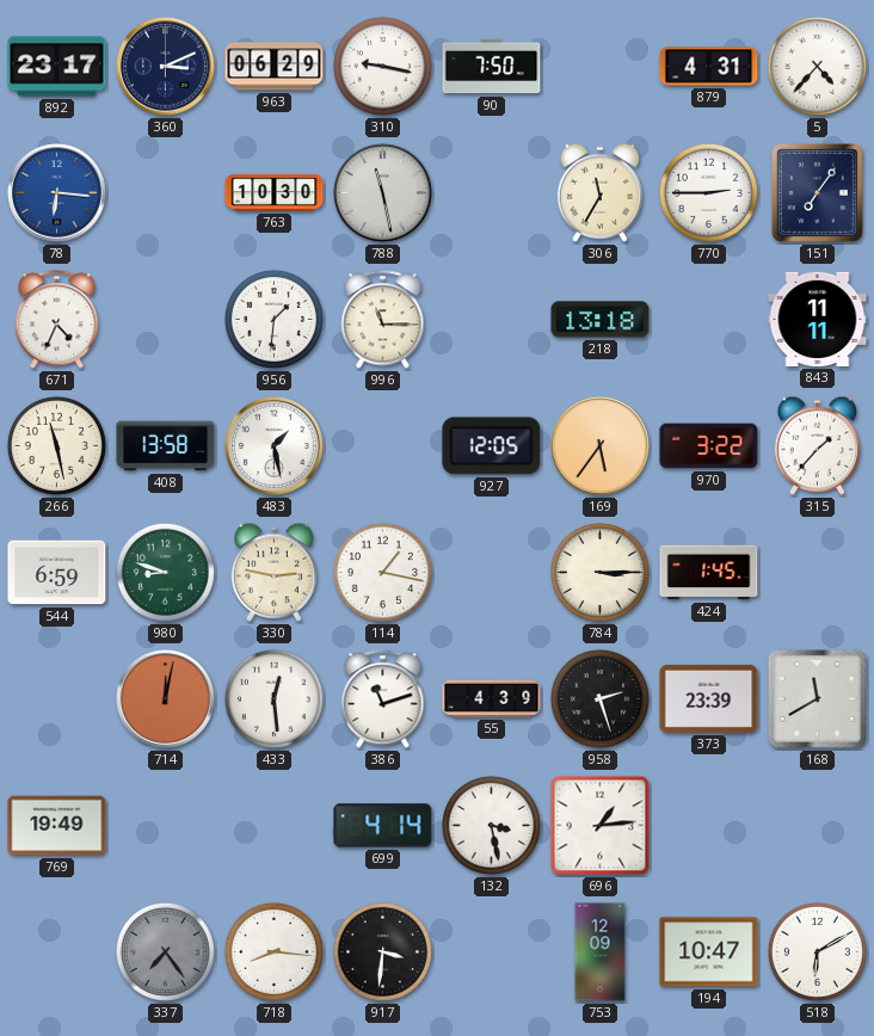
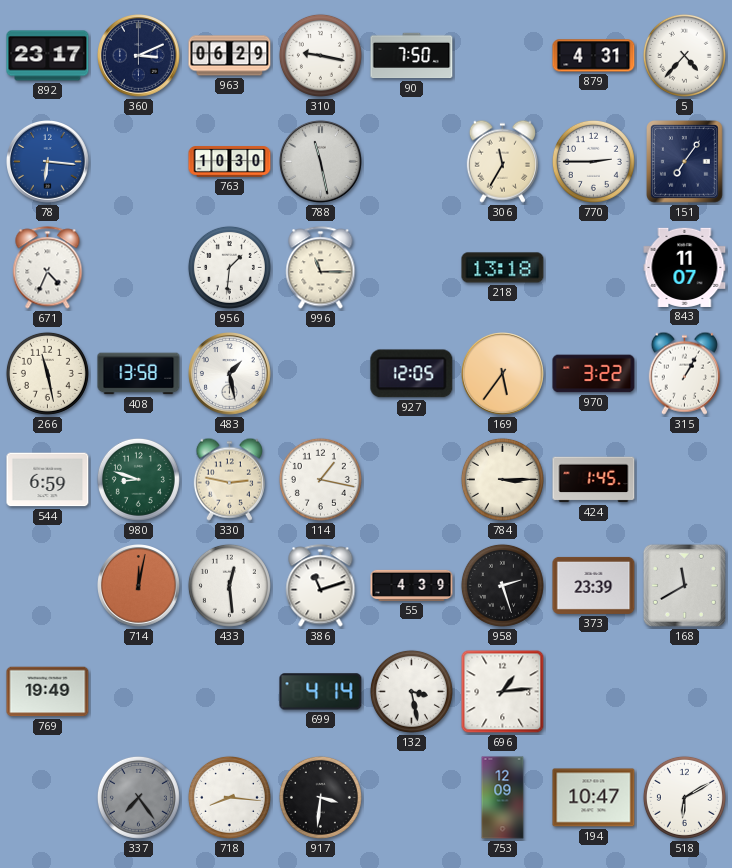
843: 11:11 -> 11:07
315: 1:37 -> 1:05
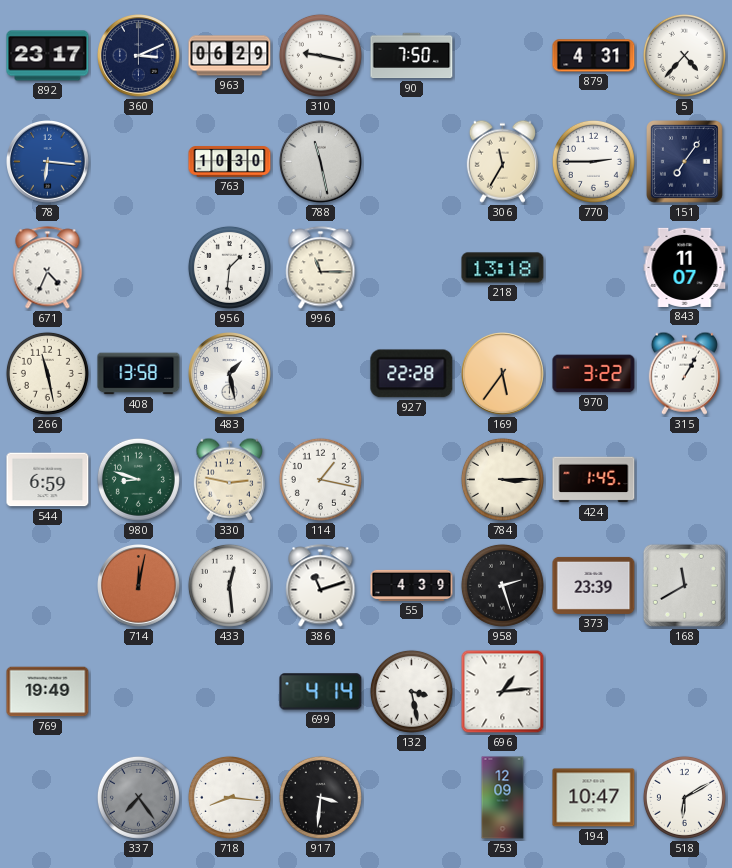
927: 12:05 -> 22:28
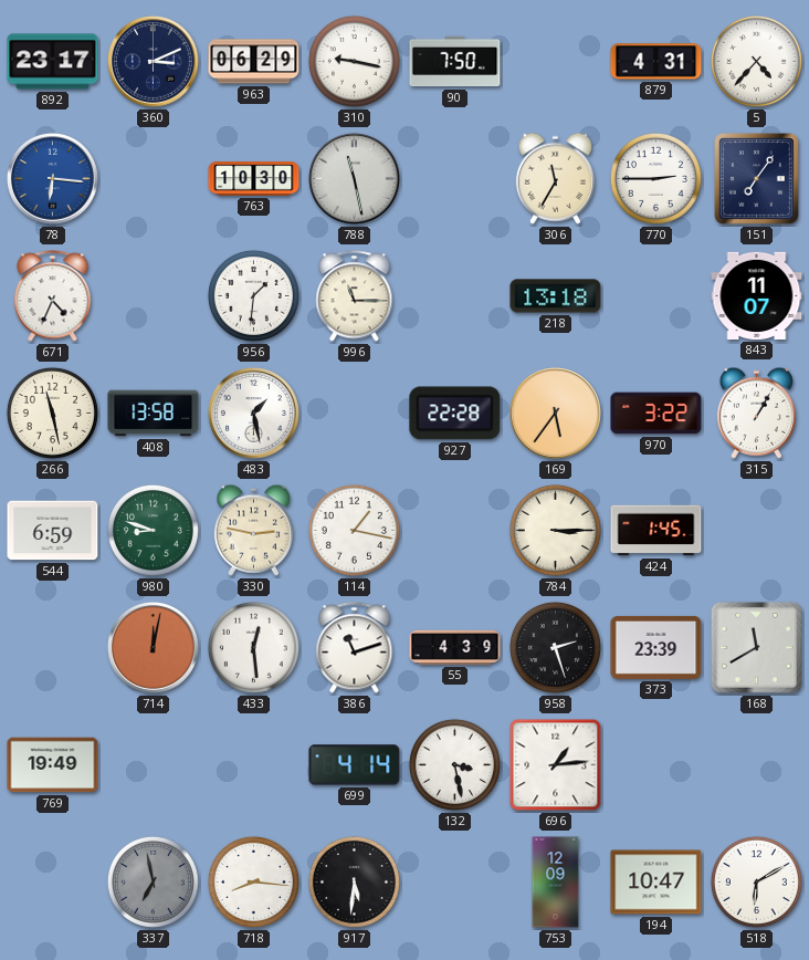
337: 7:24 -> 6:58
917: 3:31 -> 5:31
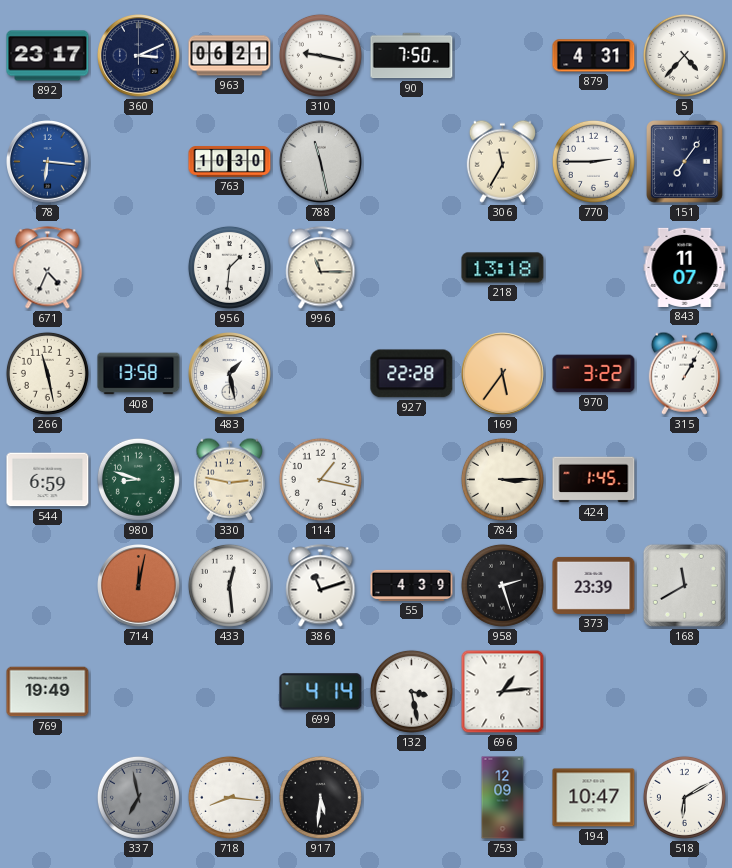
963: 06:29 -> 06:21
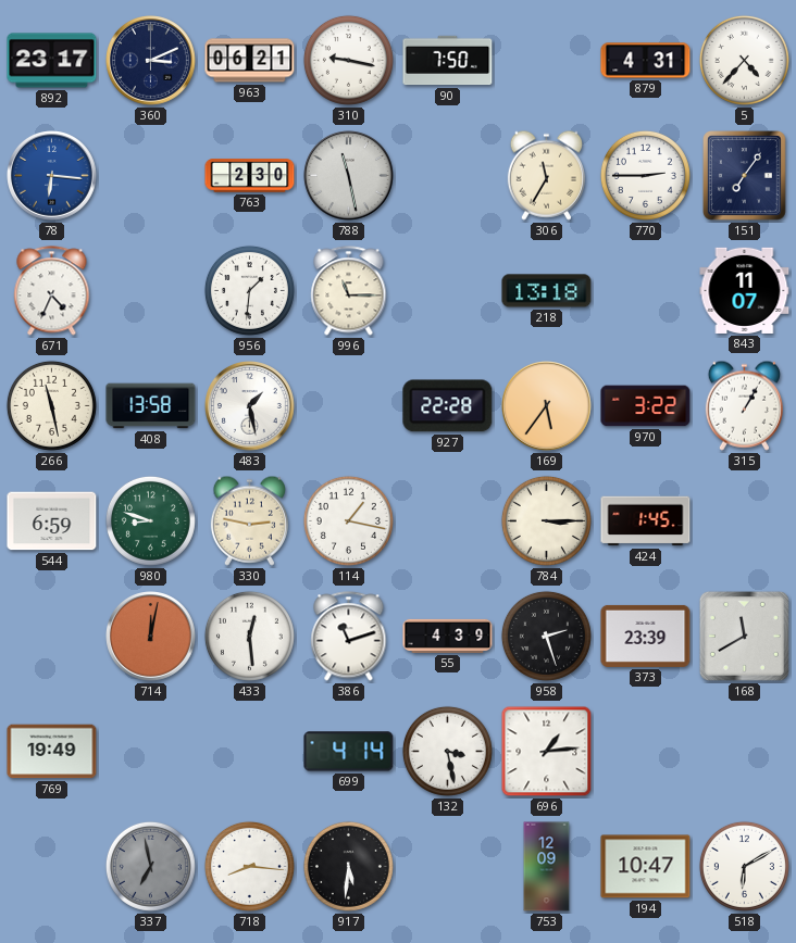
763: 10:30 -> 2:30
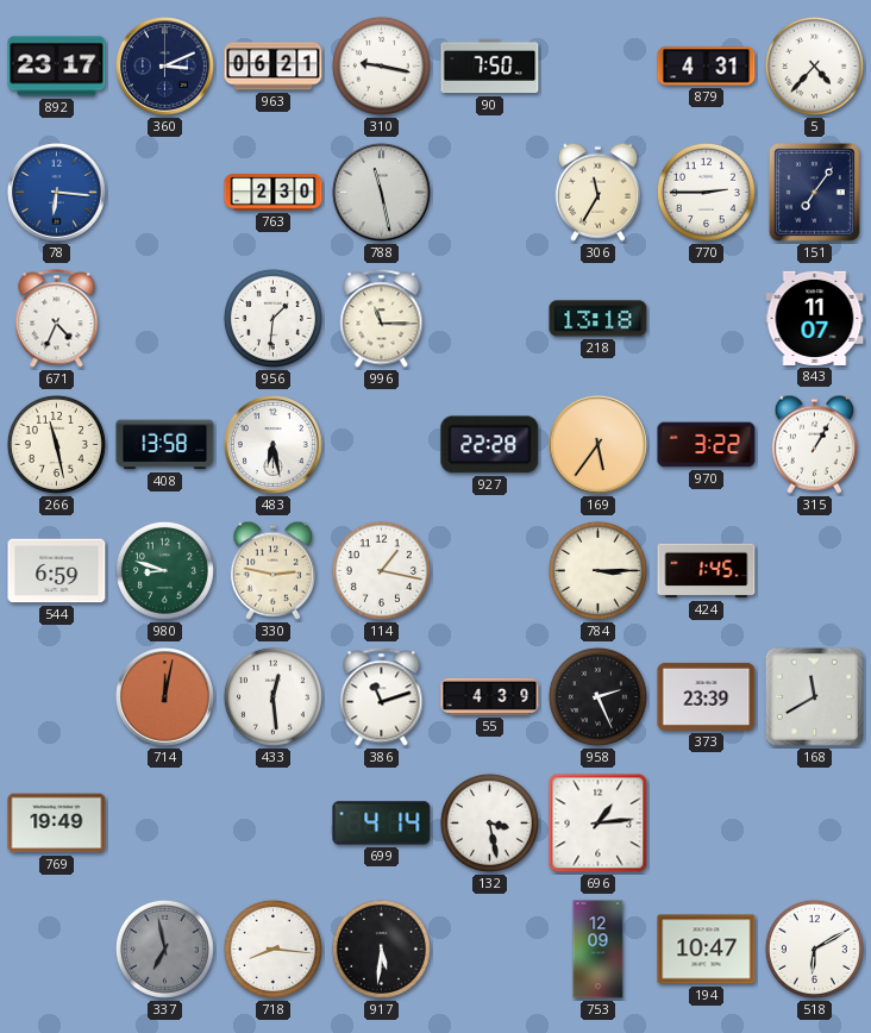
483: 1:28 -> 6:28
958: 2:27 -> 2:26
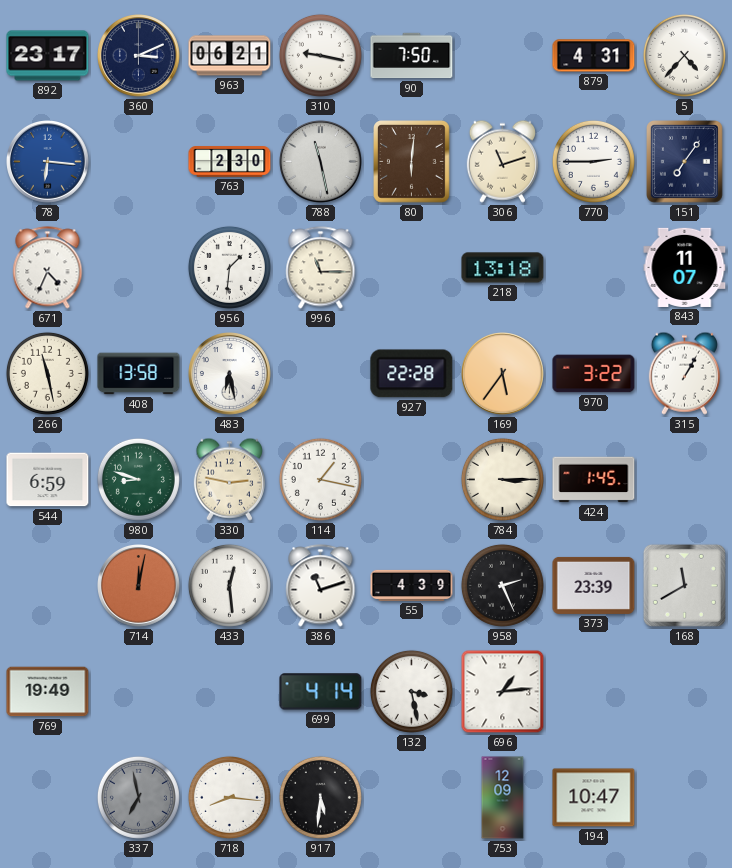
80: none -> 6:01
306: 11:35 -> 11:12
518: 6:10 -> none
